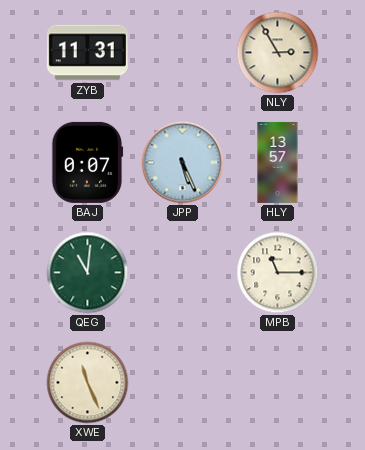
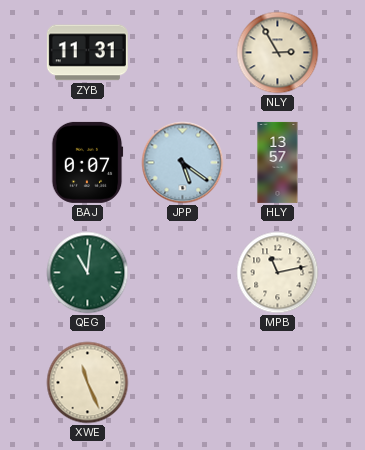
JPP: 5:26 -> 5:21
MPB: 11:15 -> 11:13
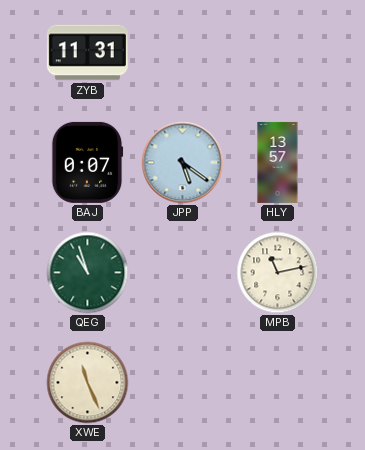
NLY: 2:55 -> none
QEG: 11:01 -> 10:57
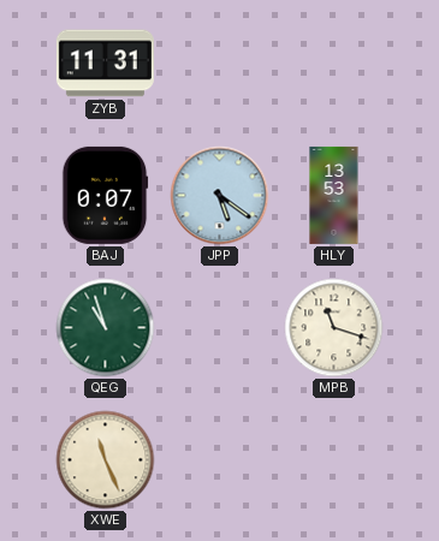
HLY: 13:57 -> 13:53
MPB: 11:13 -> 11:18
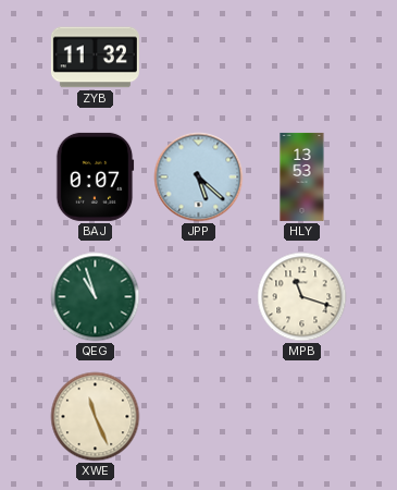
ZYB: 11:31 -> 11:32
JPP: 5:21 -> 5:22
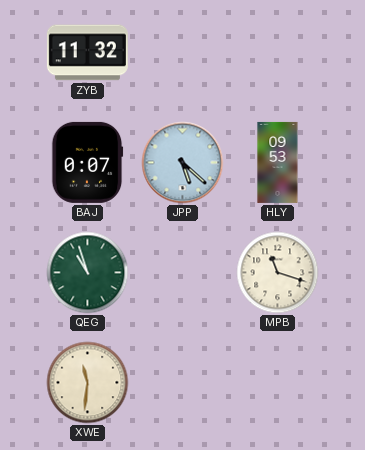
HLY: 13:53 -> 09:53
XWE: 11:26 -> 11:31
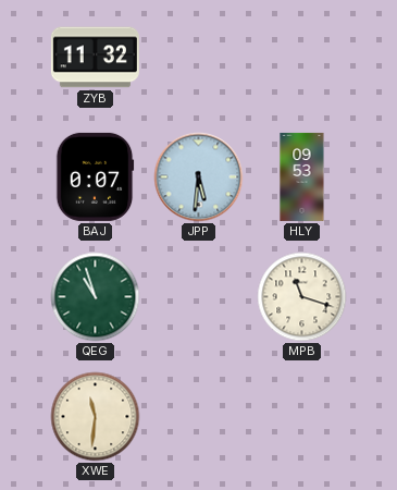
JPP: 5:22 -> 5:31
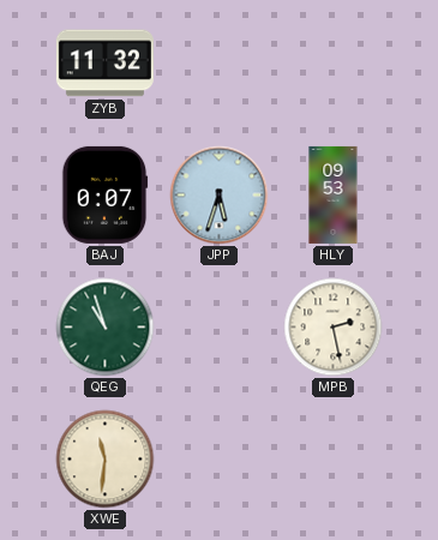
JPP: 5:31 -> 5:33
MPB: 11:18 -> 2:28
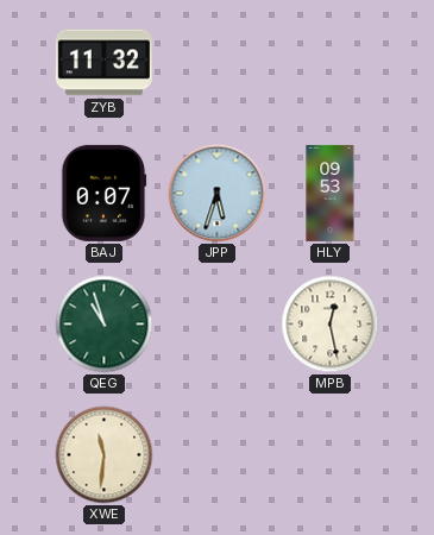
MPB: 2:28 -> 12:28
